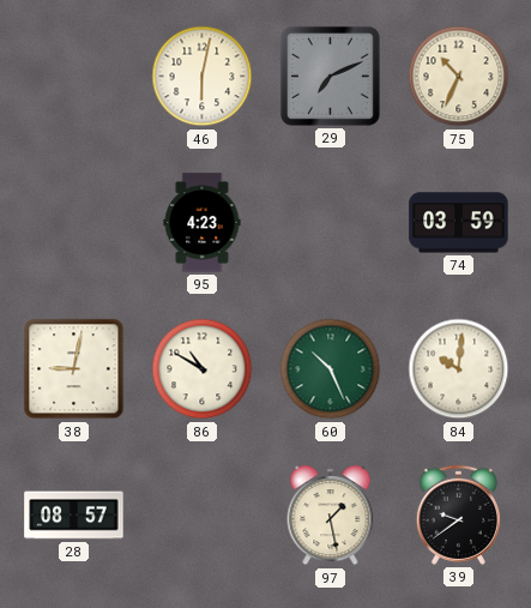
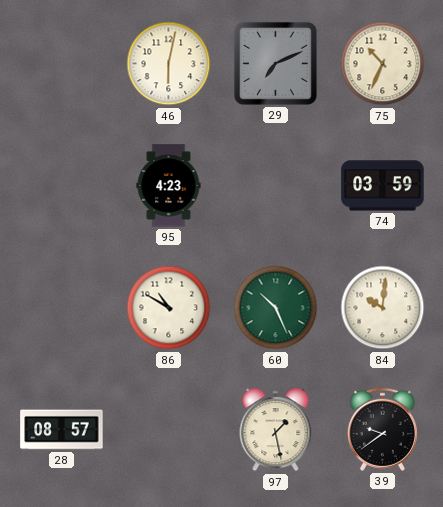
38: 9:02 -> none
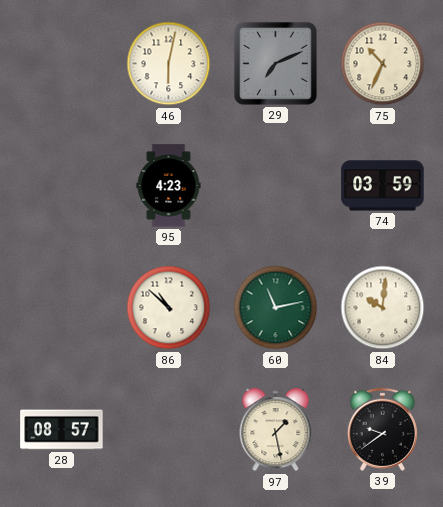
86: 10:50 -> 10:52
60: 10:26 -> 11:13
